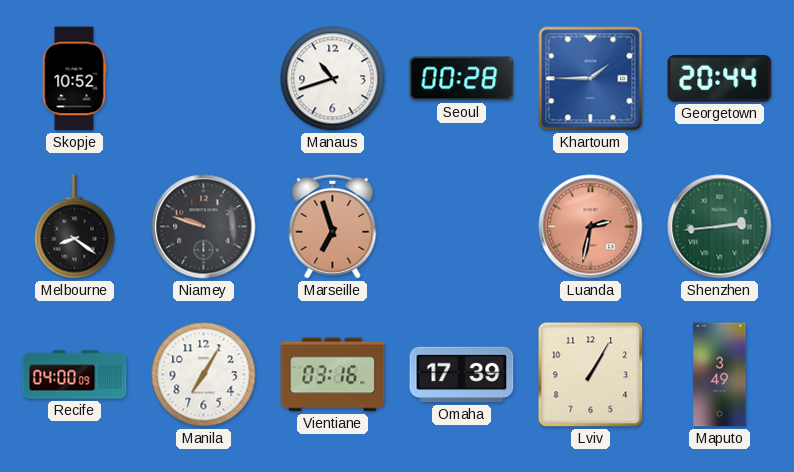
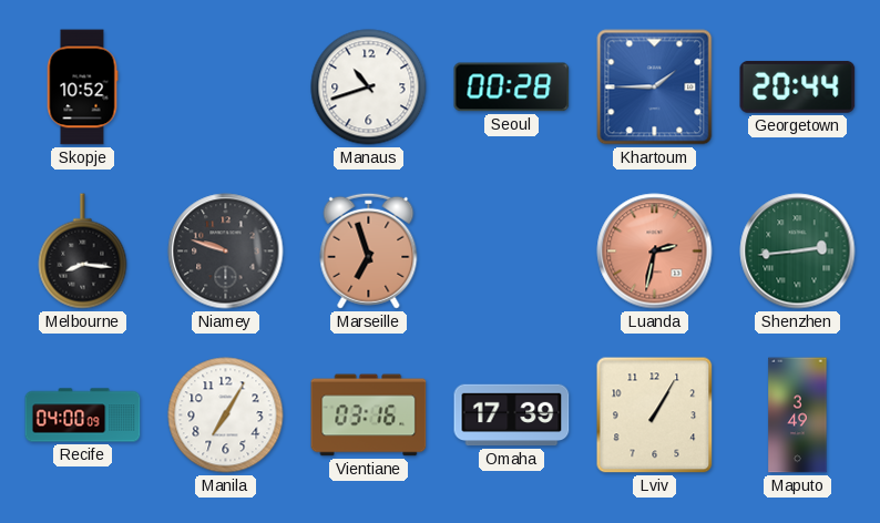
Melbourne: 8:21 -> 8:16
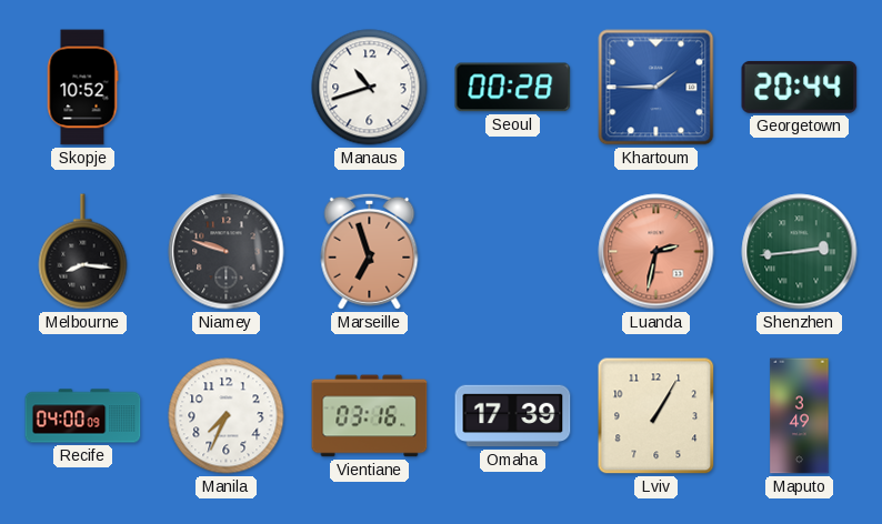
Manila: 7:05 -> 7:34
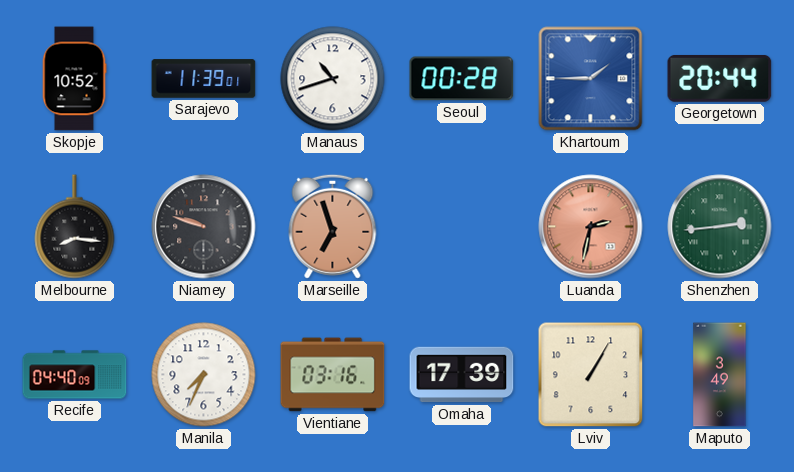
Sarajevo: none -> 11:39
Recife: 04:00 -> 04:40
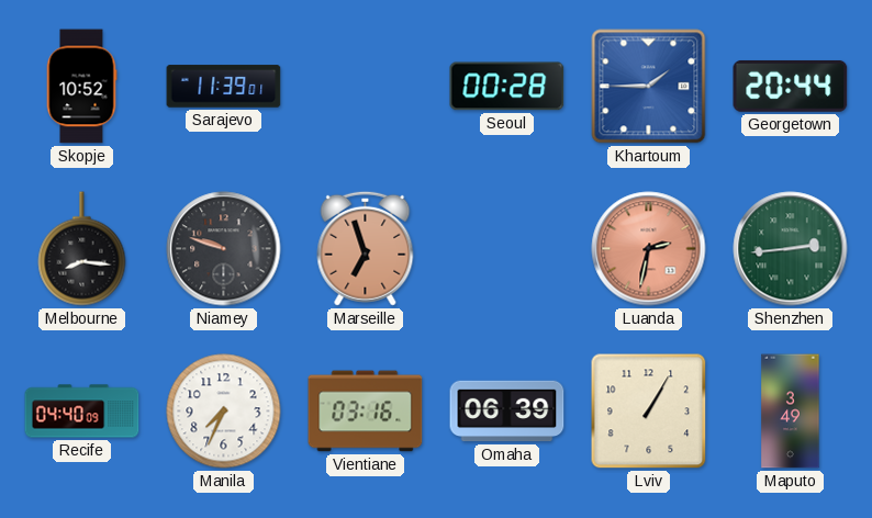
Manaus: 10:42 -> none
Omaha: 17:39 -> 06:39
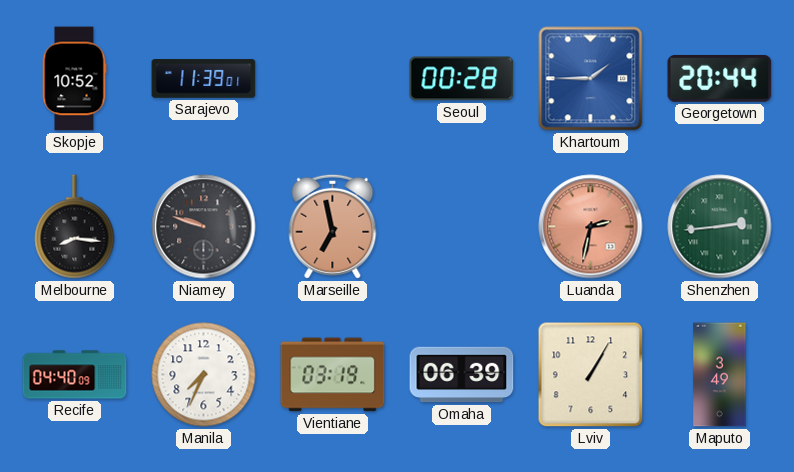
Marseille: 6:57 -> 6:58
Vientiane: 03:16 -> 03:19
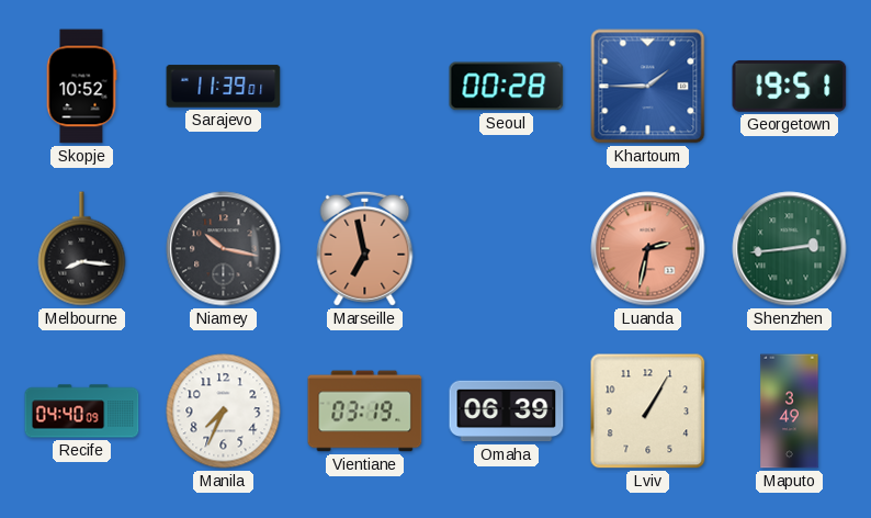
Georgetown: 20:44 -> 19:51
Niamey: 9:48 -> 10:17
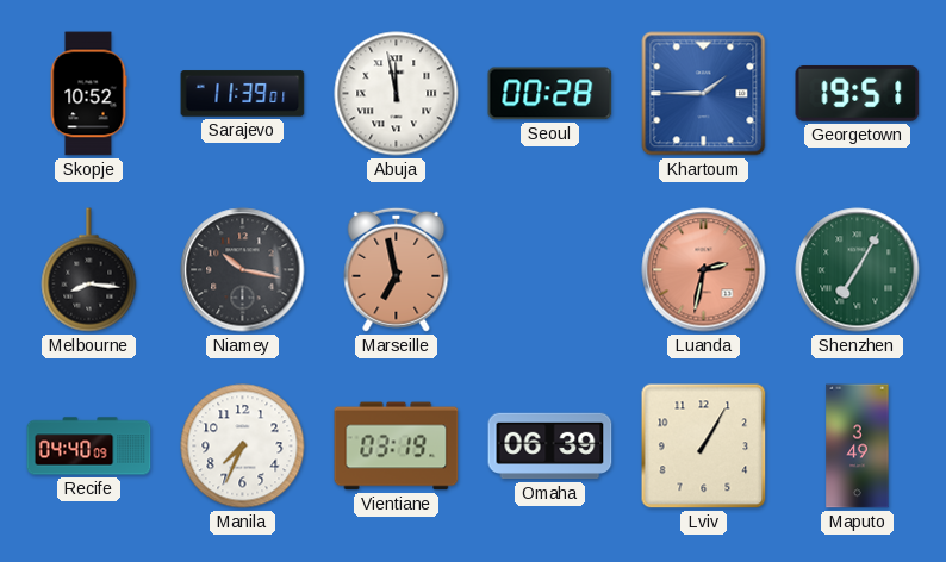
Abuja: none -> 11:58
Shenzhen: 2:44 -> 7:05
